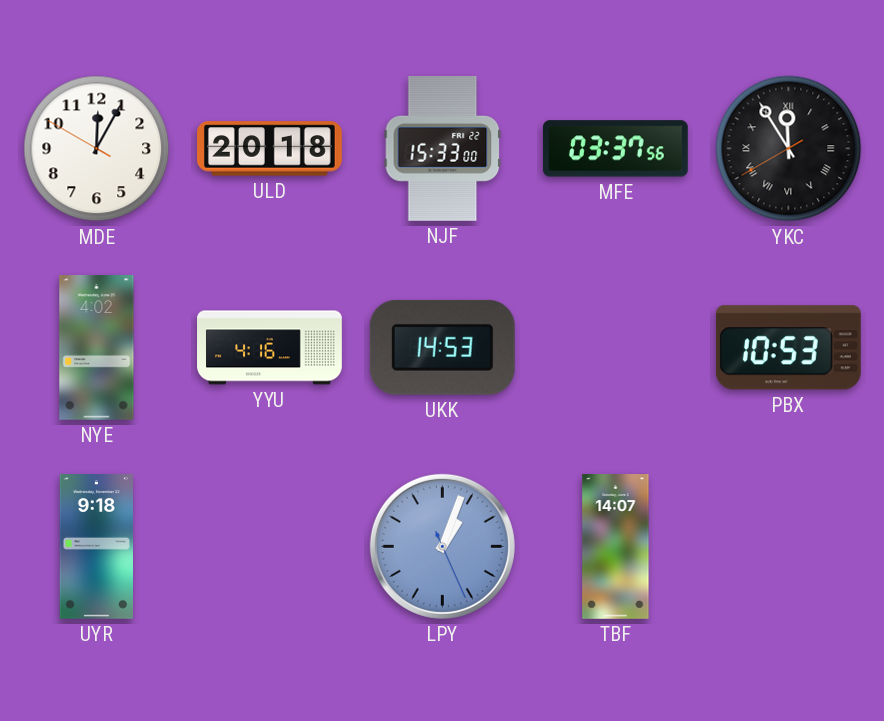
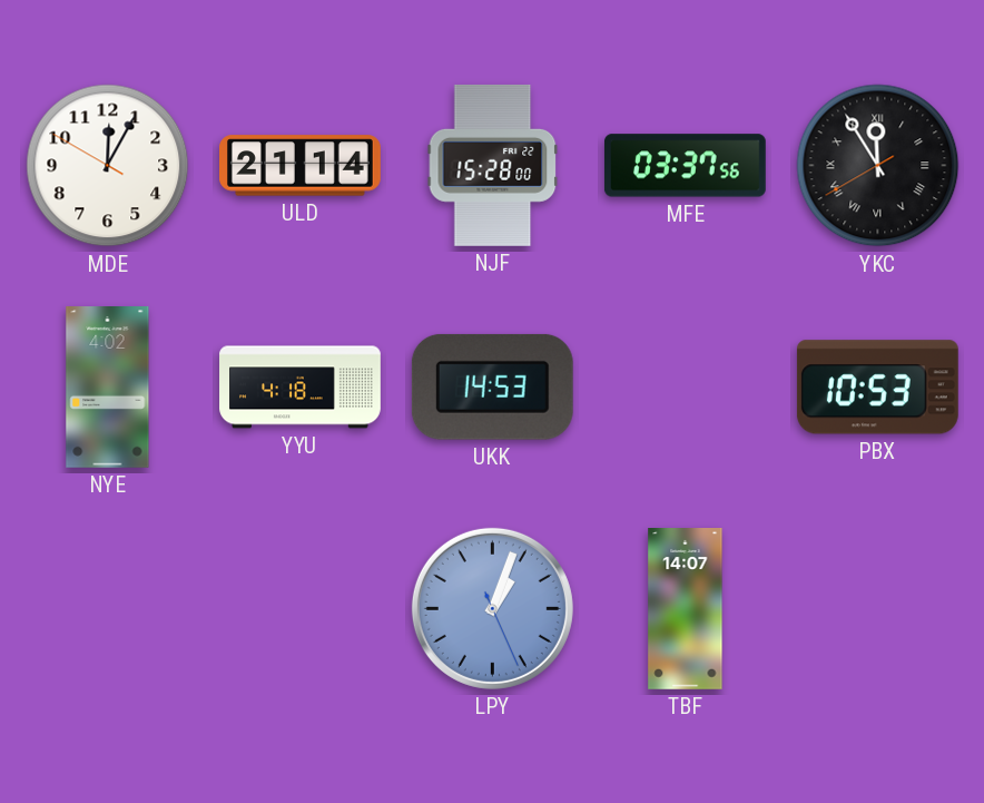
ULD: 20:18 -> 21:14
NJF: 15:33 -> 15:28
YYU: 4:16 -> 4:18
UYR: 9:18 -> none
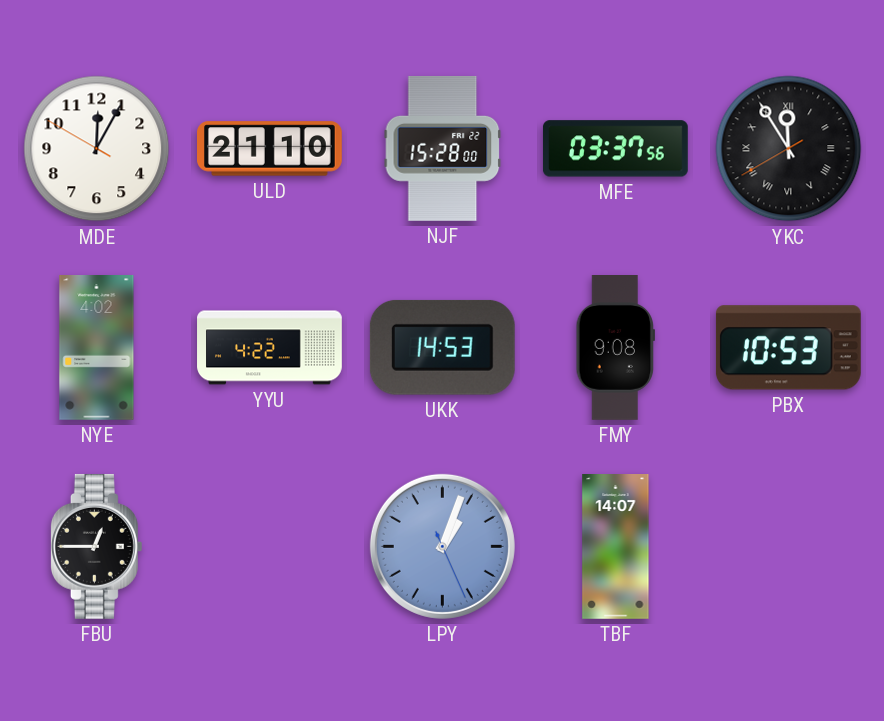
ULD: 21:14 -> 21:10
YYU: 4:18 -> 4:22
FMY: none -> 9:08
FBU: none -> 12:45
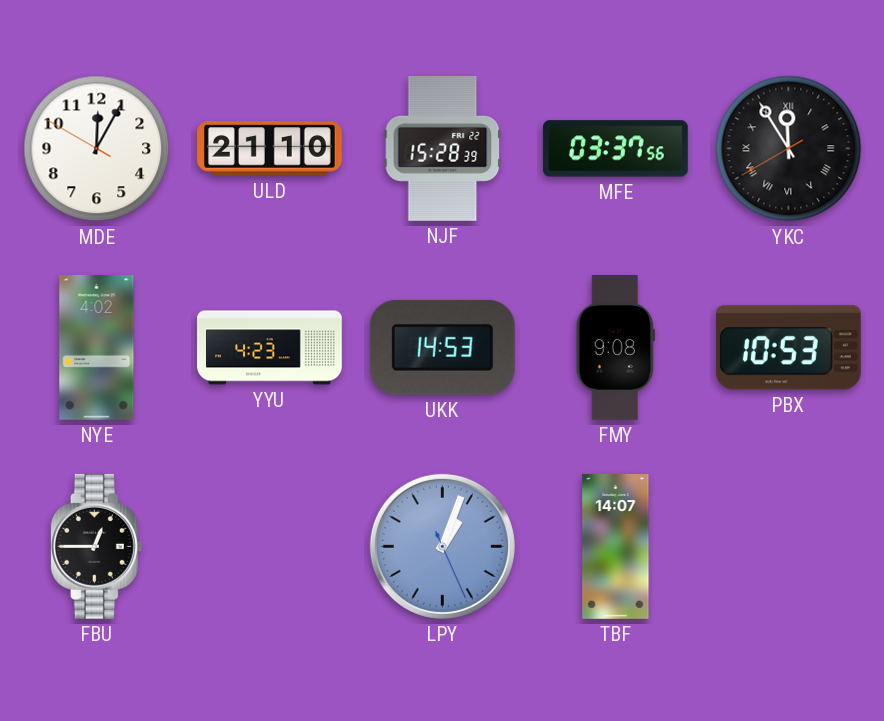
NJF: 15:28:00 -> 15:28:39
YYU: 4:22 -> 4:23
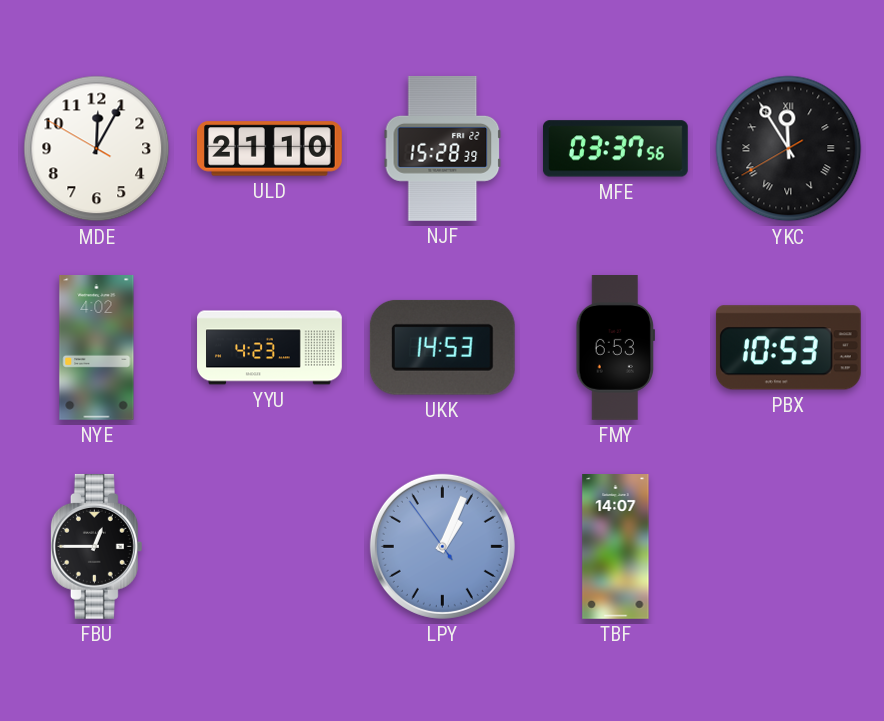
FMY: 9:08 -> 6:53
LPY: 1:03:26 -> 1:03:54
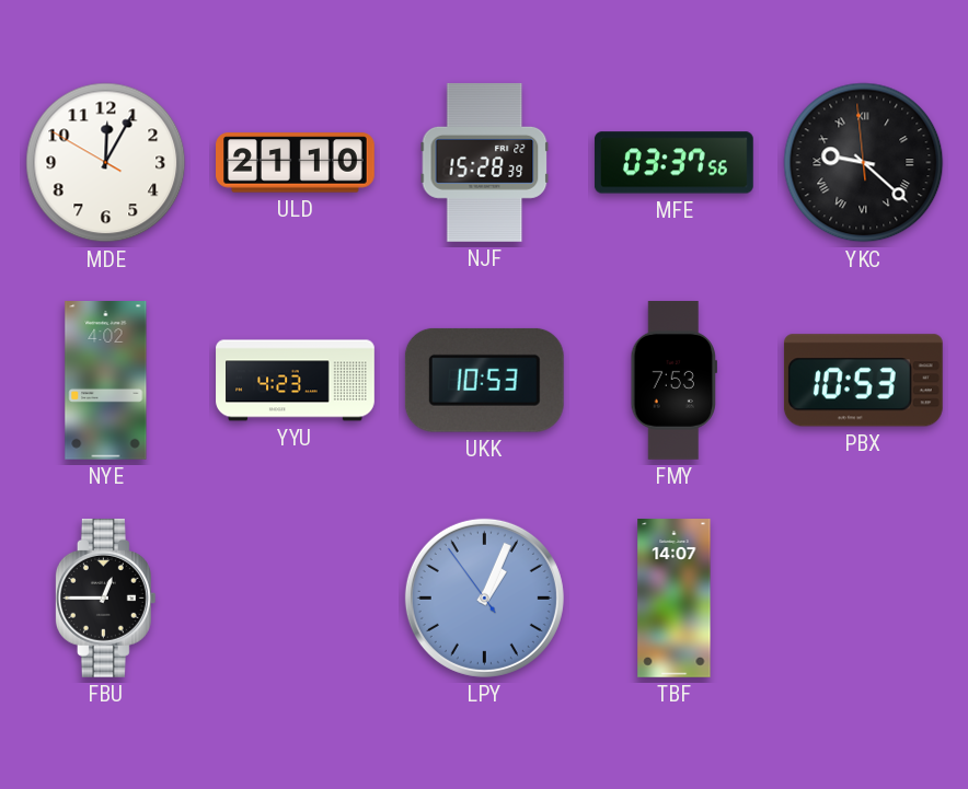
YKC: 11:54 -> 9:21
UKK: 14:53 -> 10:53
FMY: 6:53 -> 7:53
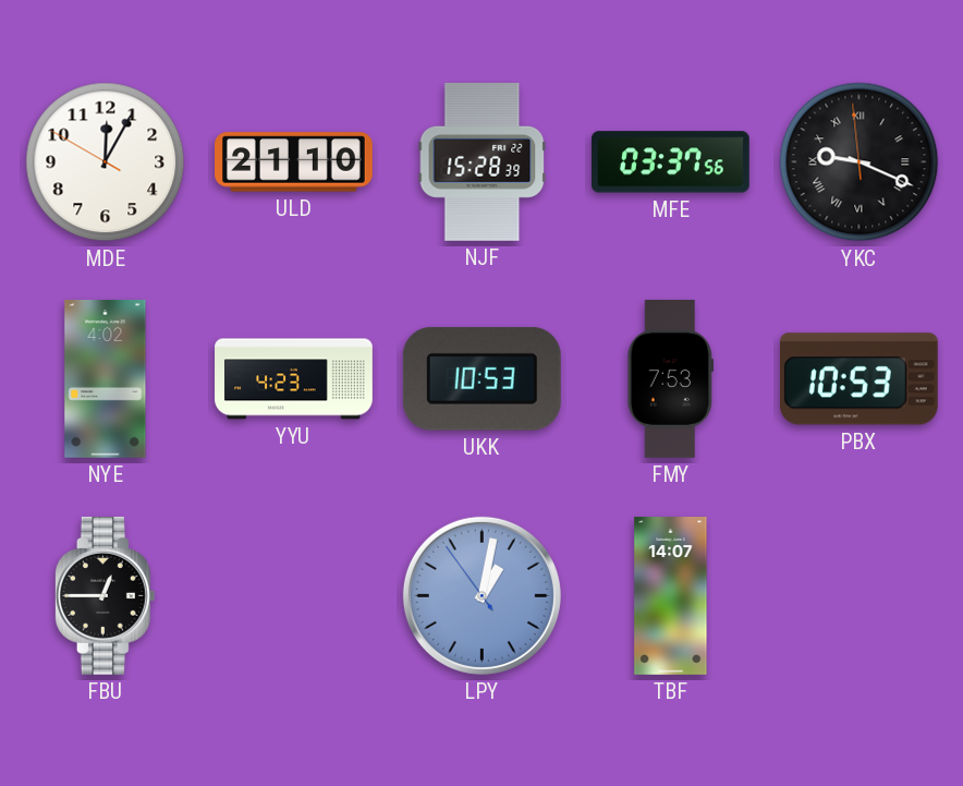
YKC: 9:21 -> 9:18
LPY: 1:03 -> 1:01
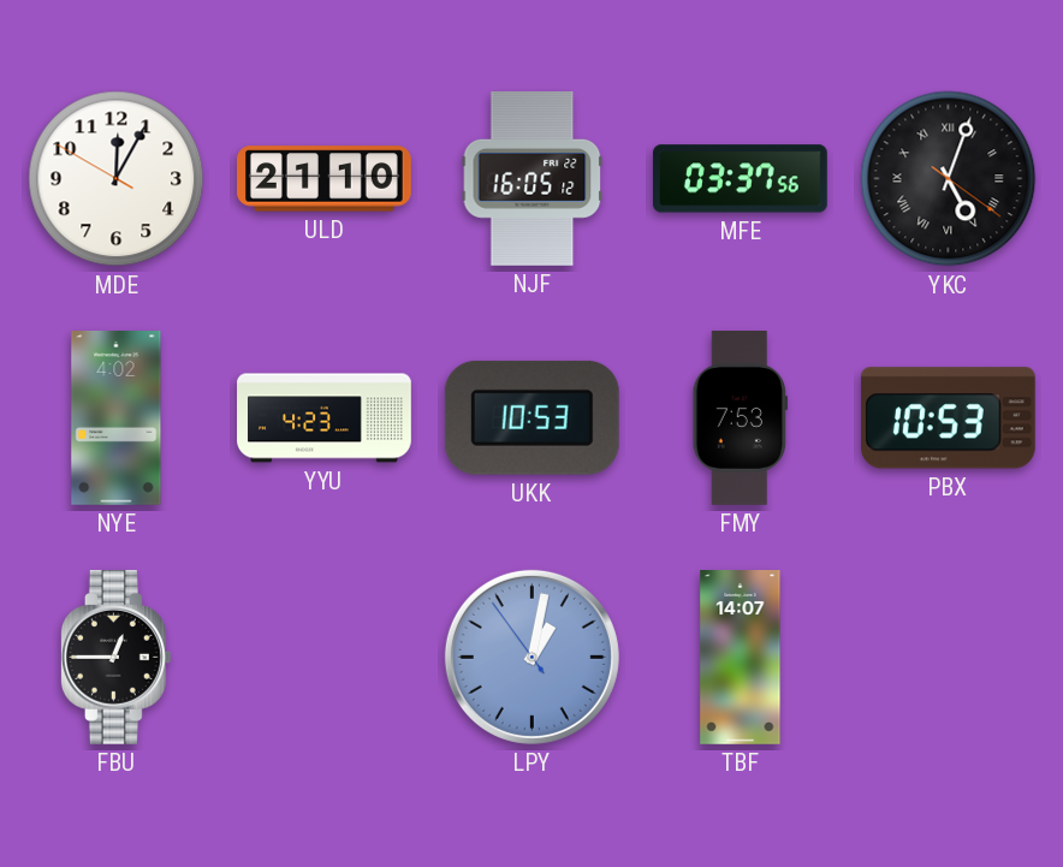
NJF: 15:28 -> 16:05
YKC: 9:18 -> 5:03
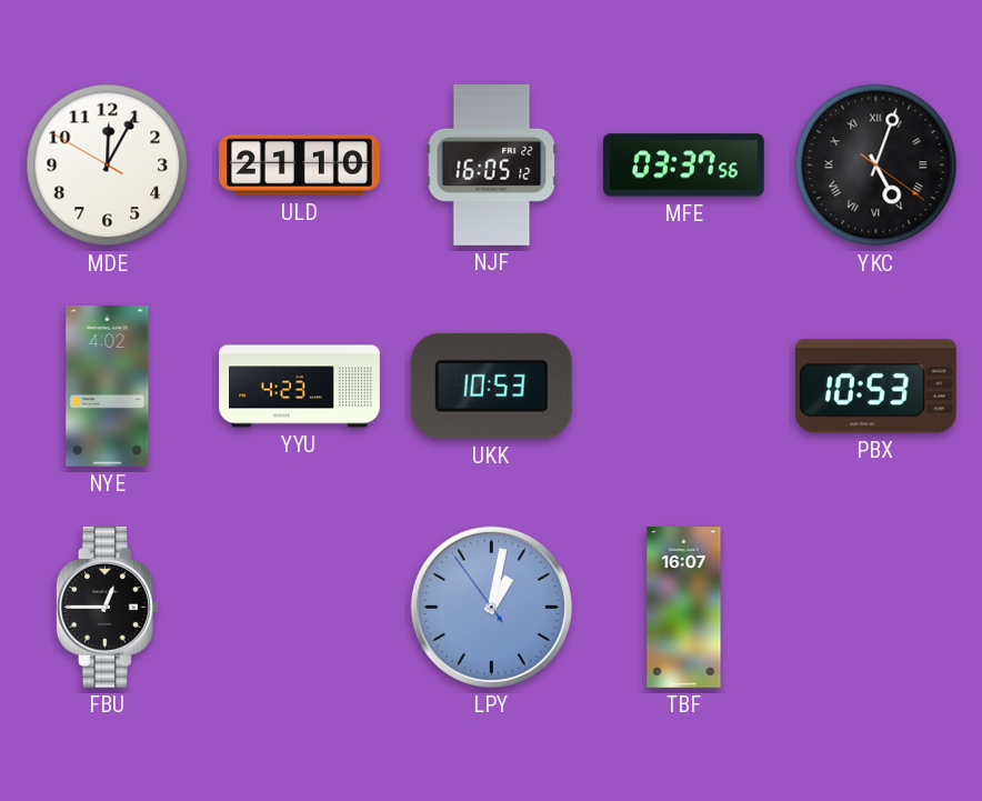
FMY: 7:53 -> none
TBF: 14:07 -> 16:07
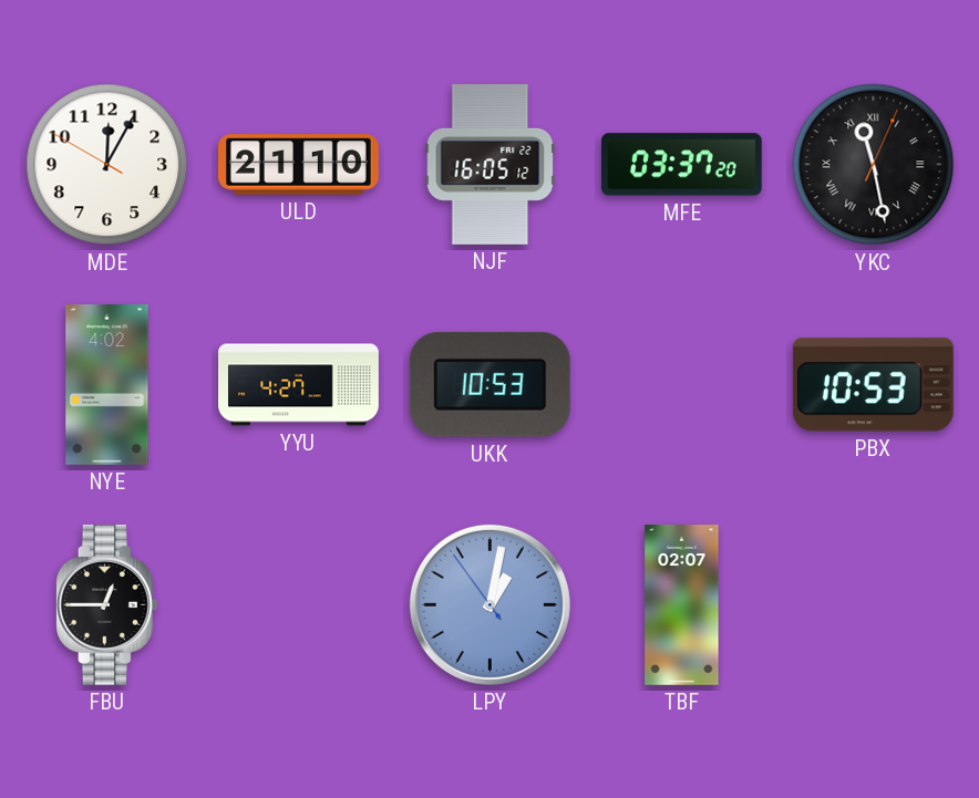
MFE: 03:37:56 -> 03:37:20
YKC: 5:03 -> 11:28
YYU: 4:23 -> 4:27
TBF: 16:07 -> 02:07
